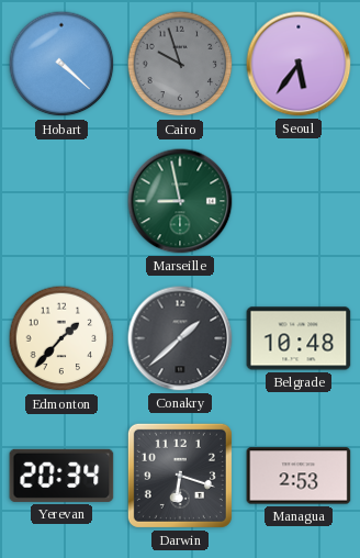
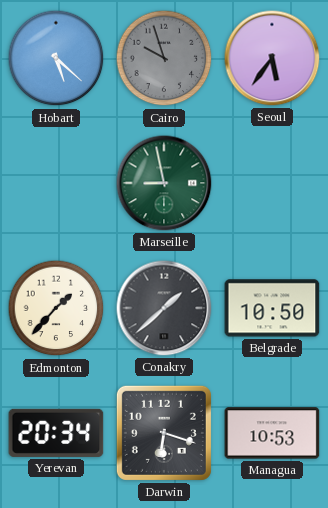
Hobart: 4:22 -> 5:22
Belgrade: 10:48 -> 10:50
Managua: 2:53 -> 10:53
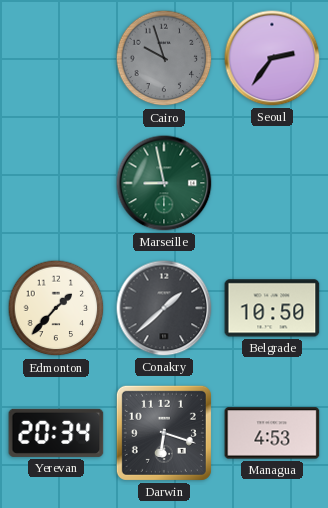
Hobart: 5:22 -> none
Seoul: 5:36 -> 2:36
Managua: 10:53 -> 4:53
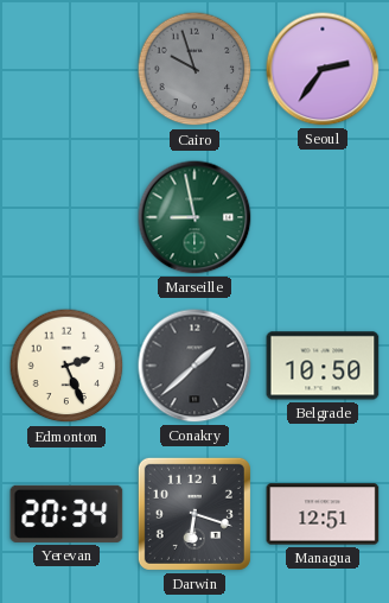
Edmonton: 1:37 -> 2:26
Managua: 4:53 -> 12:51
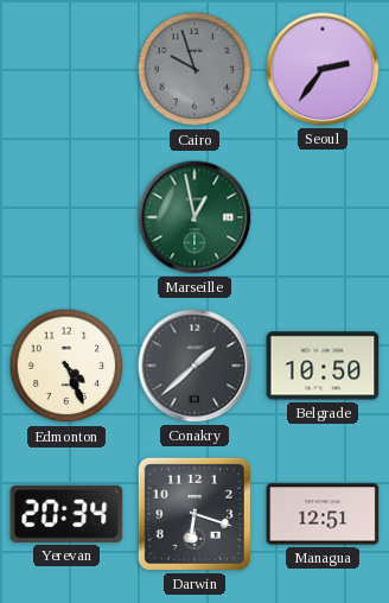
Marseille: 8:58 -> 12:58
Edmonton: 2:26 -> 4:26
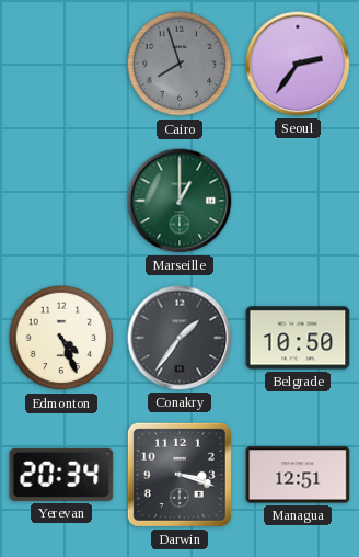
Cairo: 9:57 -> 7:57
Marseille: 12:58 -> 1:00
Conakry: 1:38 -> 1:36
Darwin: 6:18 -> 3:18
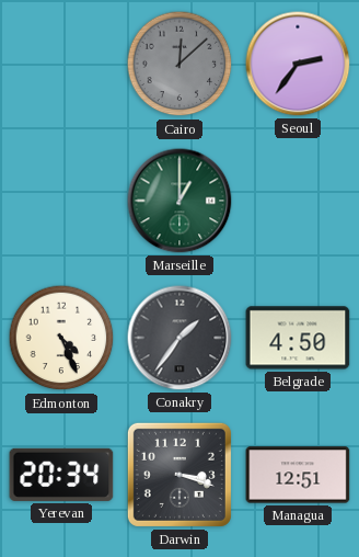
Cairo: 7:57 -> 12:08
Belgrade: 10:50 -> 4:50
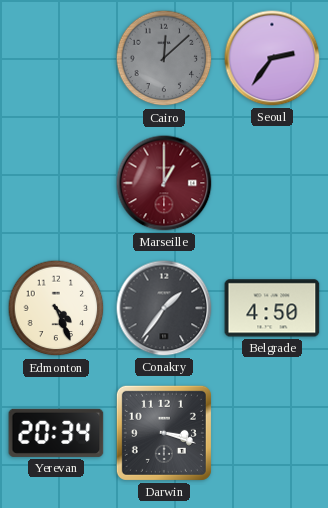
Marseille dial: green -> burgundy
Managua: 12:51 -> none
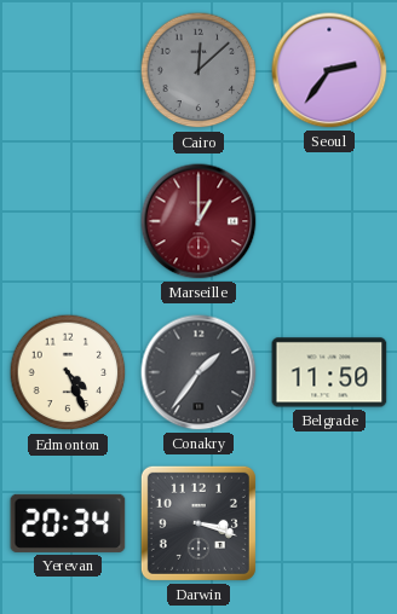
Belgrade: 4:50 -> 11:50
